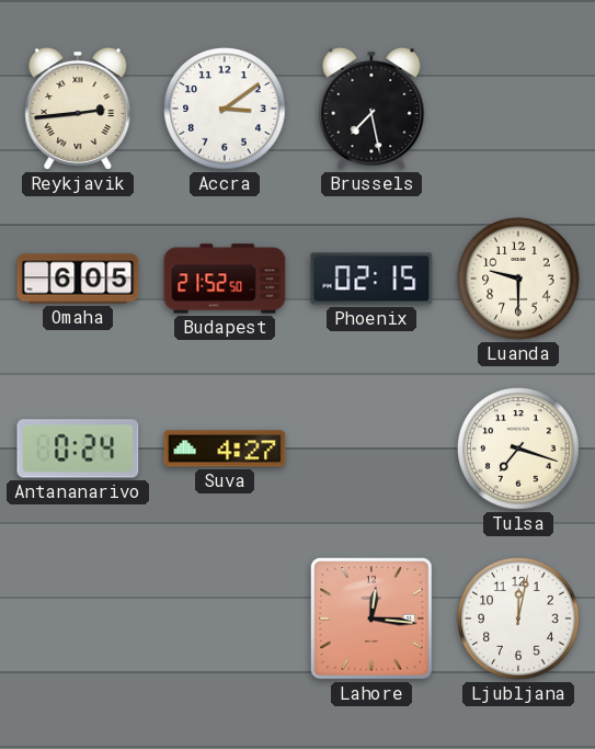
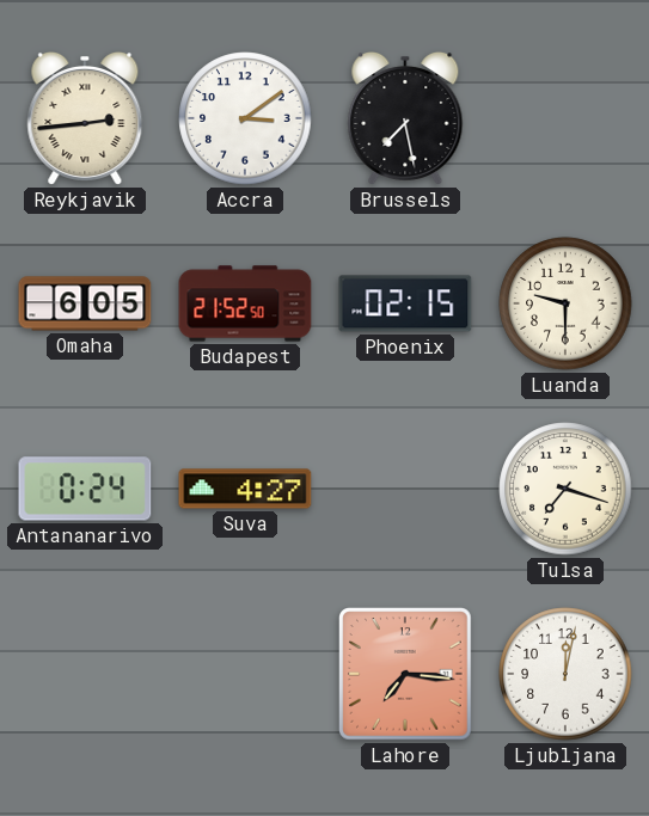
Lahore: 12:16 -> 7:16
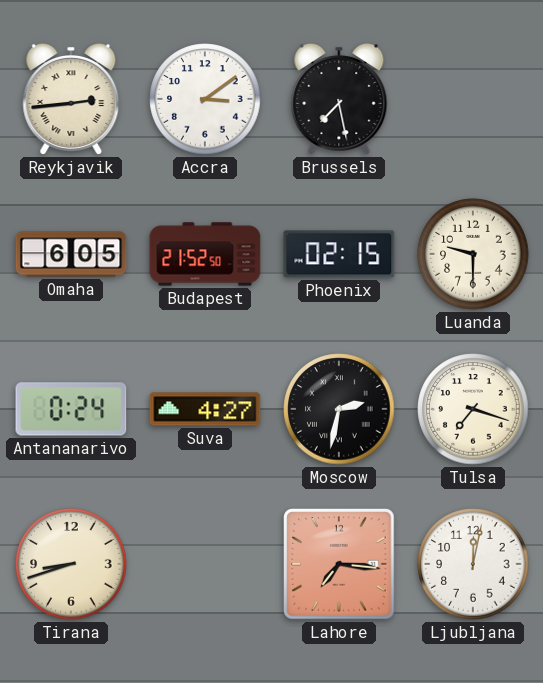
Moscow: none -> 2:32
Tirana: none -> 8:42
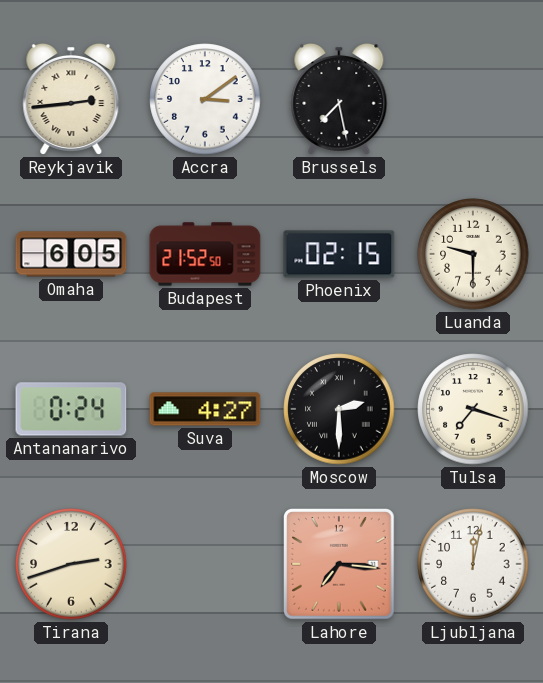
Moscow: 2:32 -> 2:30
Tirana: 8:42 -> 2:42
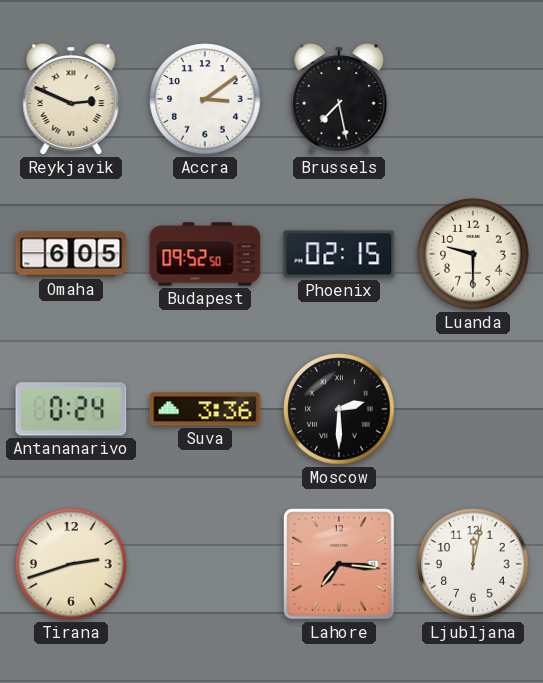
Reykjavik: 2:44 -> 2:49
Budapest: 21:52 -> 09:52
Suva: 4:27 -> 3:36
Tulsa: 7:18 -> none
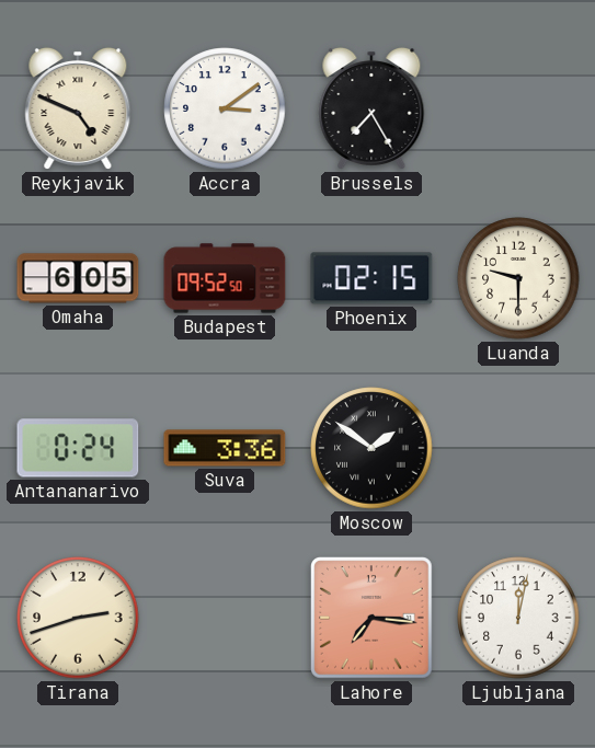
Reykjavik: 2:49 -> 4:49
Brussels: 7:28 -> 7:25
Moscow: 2:30 -> 1:51
